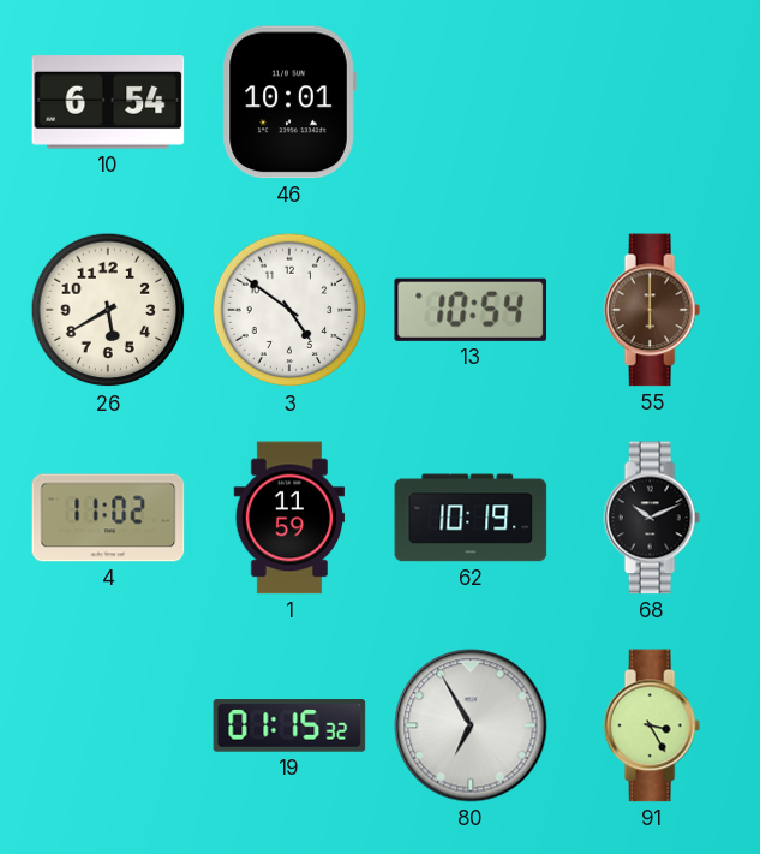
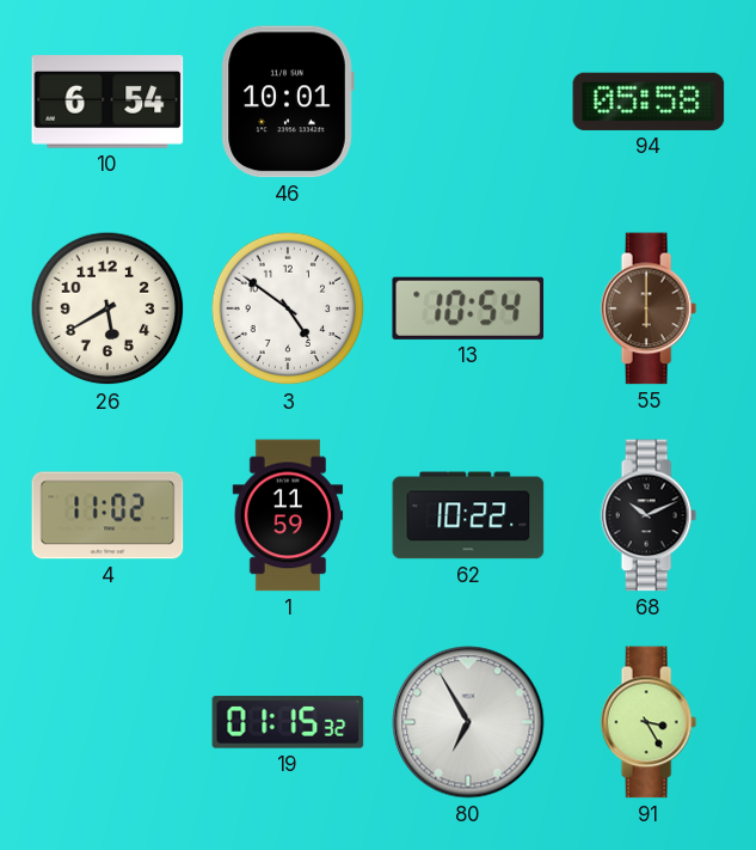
94: none -> 05:58
62: 10:19 -> 10:22
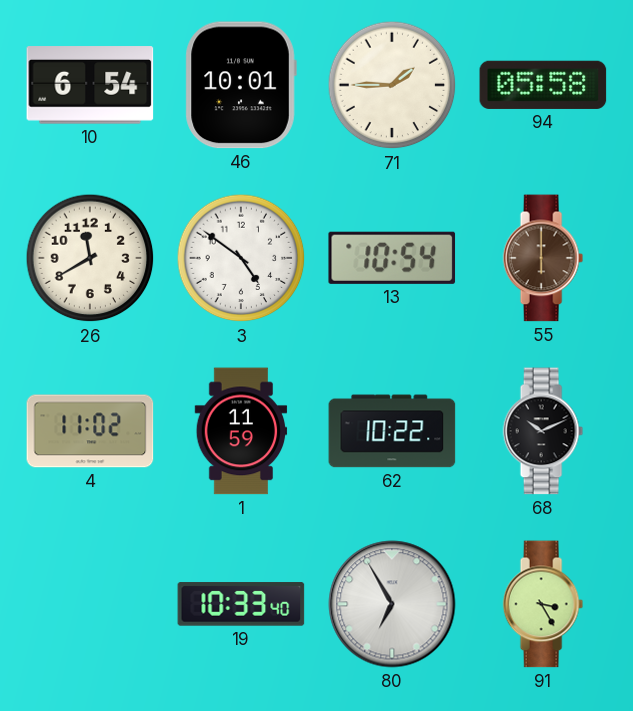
71: none -> 1:45
26: 5:40 -> 11:40
19: 01:15 -> 10:33
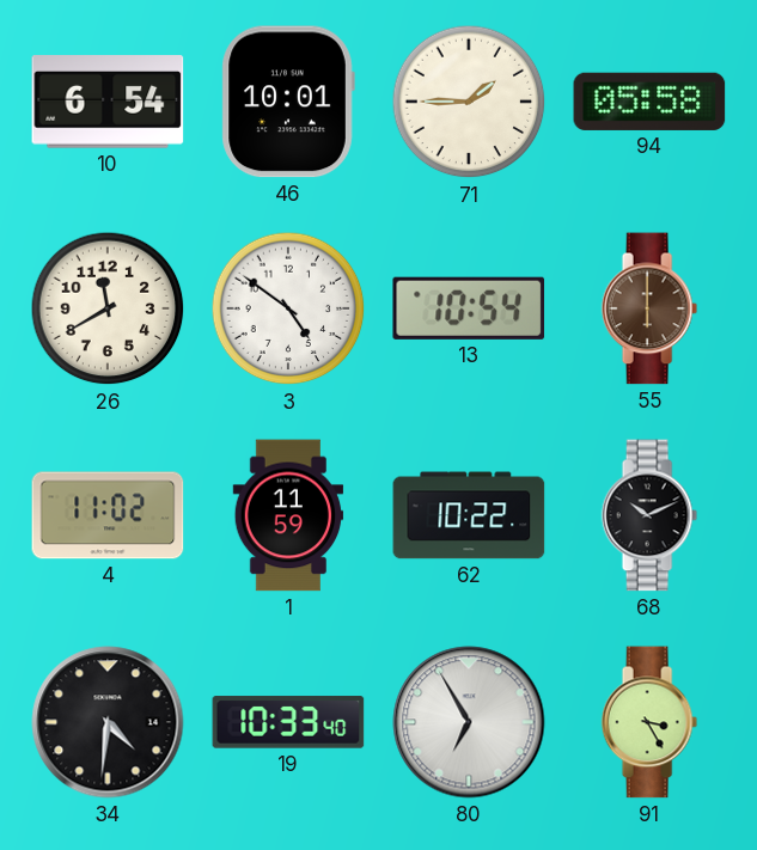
34: none -> 4:31
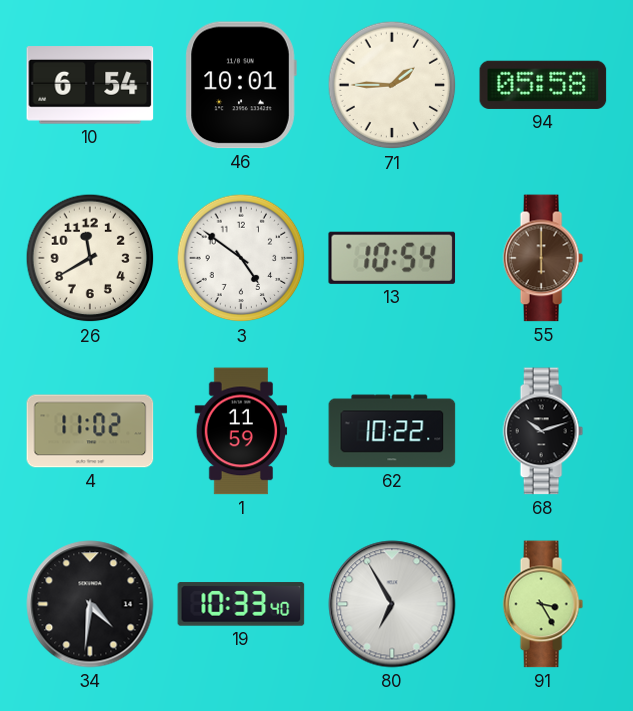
68: 10:11 -> 10:12
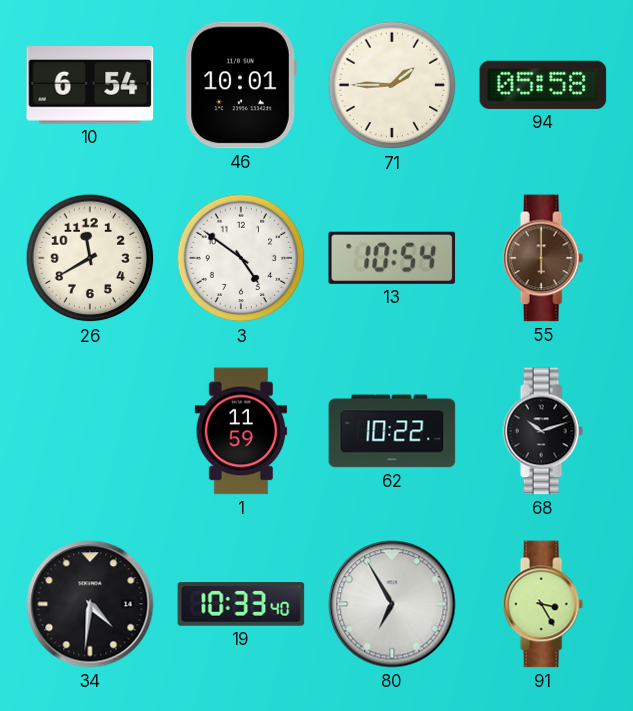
4: 11:02 -> none
